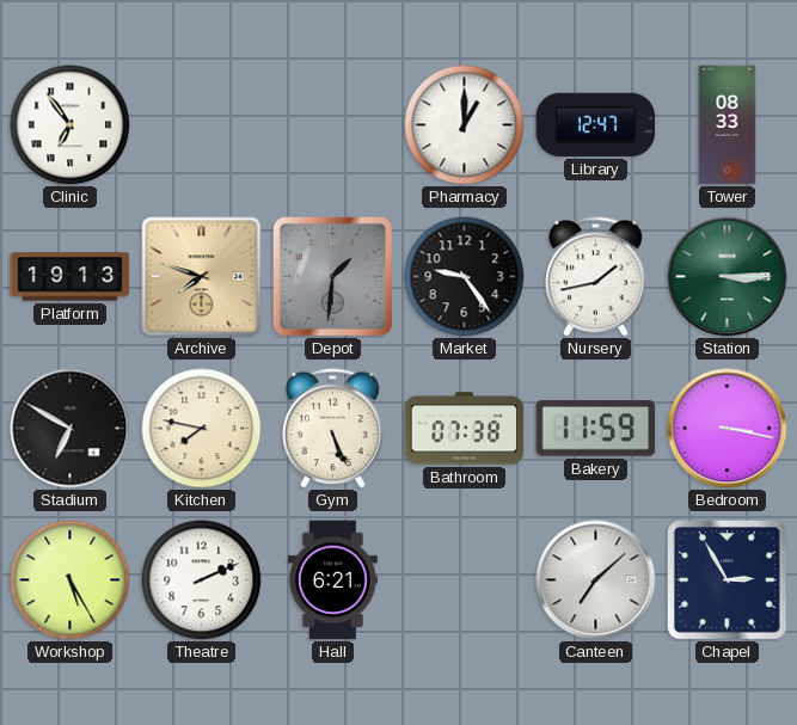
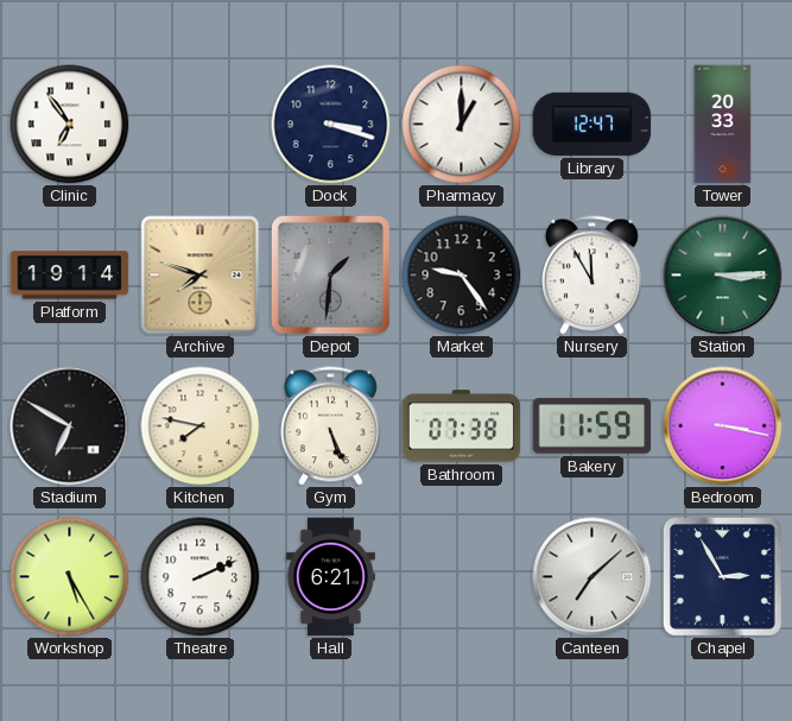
Dock: none -> 3:18
Tower: 08:33 -> 20:33
Platform: 19:13 -> 19:14
Nursery: 1:43 -> 11:55
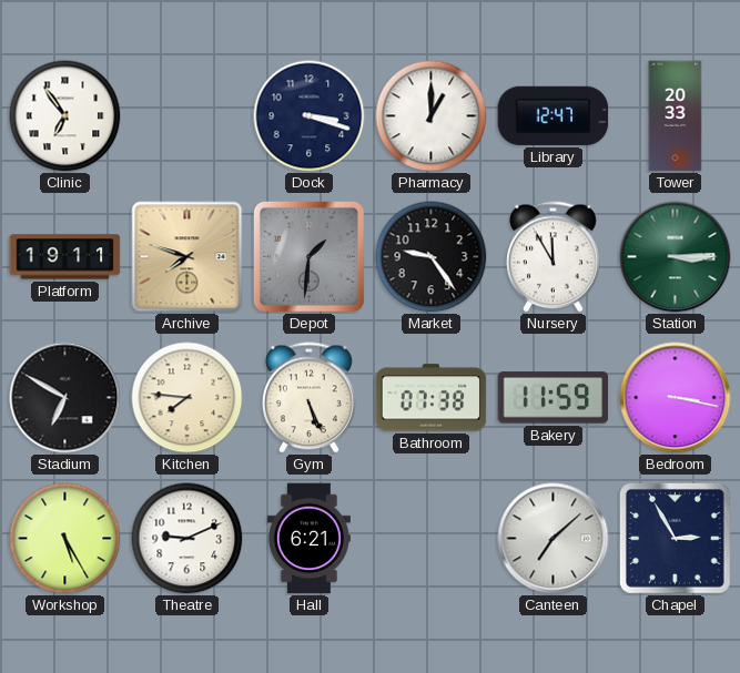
Platform: 19:14 -> 19:11
Kitchen: 7:47 -> 7:46
Theatre: 2:11 -> 9:11
